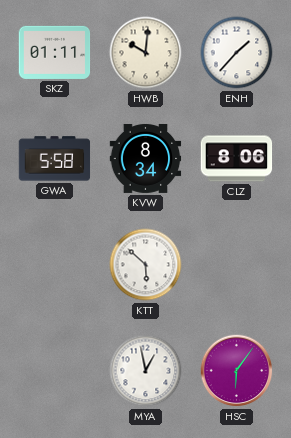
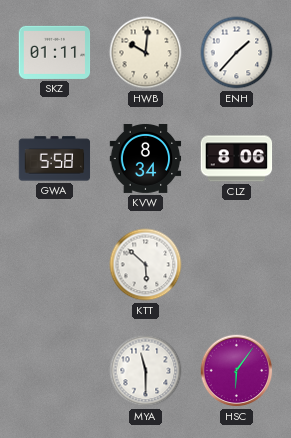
MYA: 12:58 -> 11:30
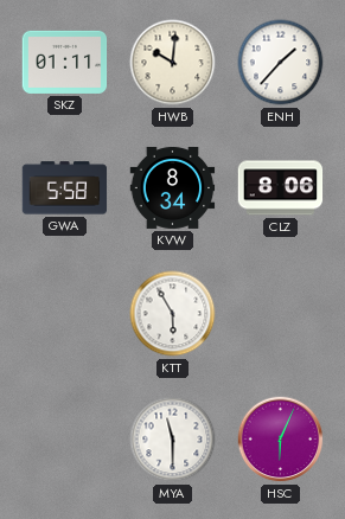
KTT: 5:52 -> 5:55
HSC: 6:06 -> 6:04
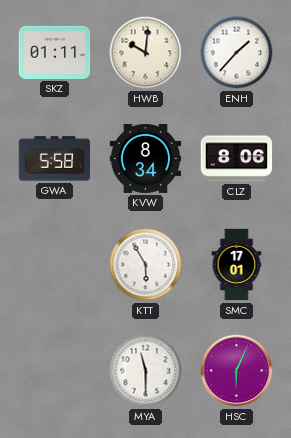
SMC: none -> 17:01
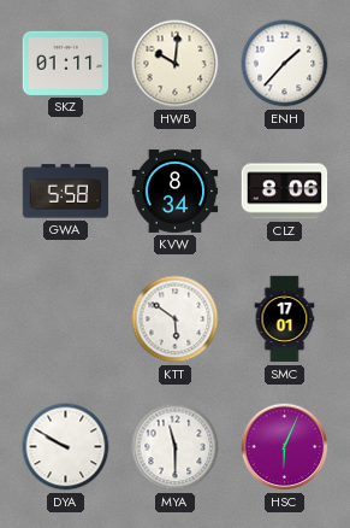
KTT: 5:55 -> 5:51
DYA: none -> 9:50
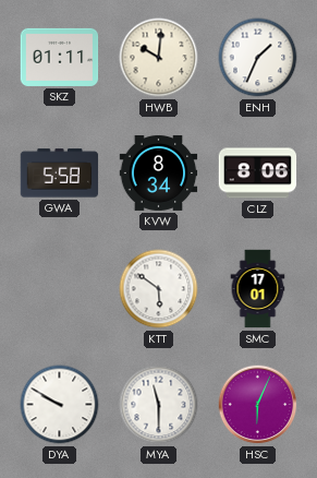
ENH: 1:37 -> 1:34
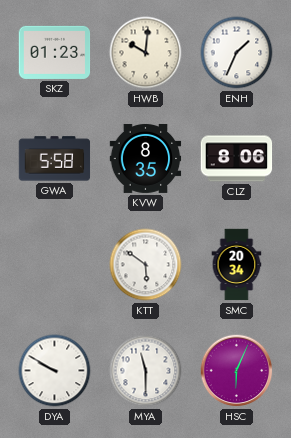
SKZ: 01:11 -> 01:23
KVW: 8:34 -> 8:35
SMC: 17:01 -> 20:34
